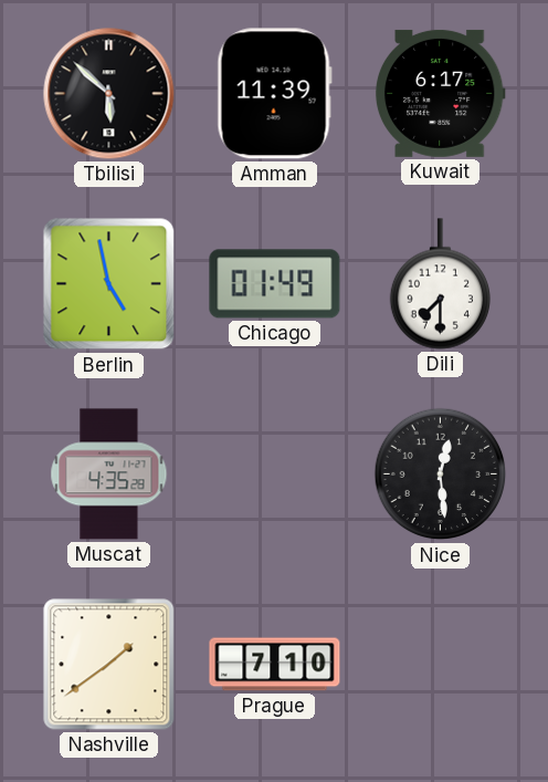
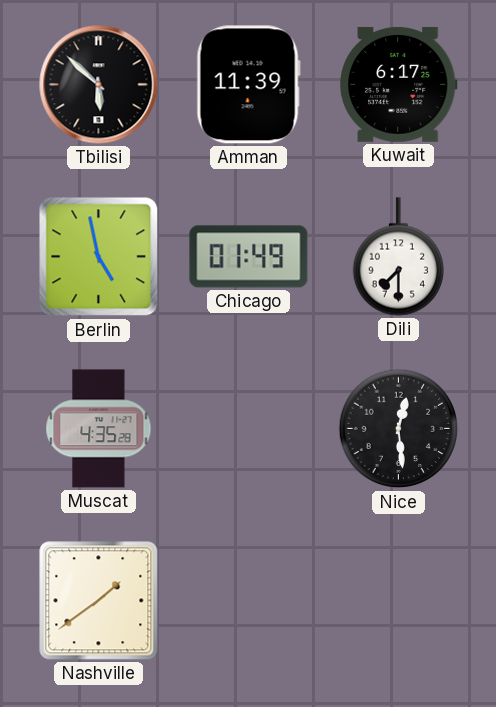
Prague: 7:10 -> none
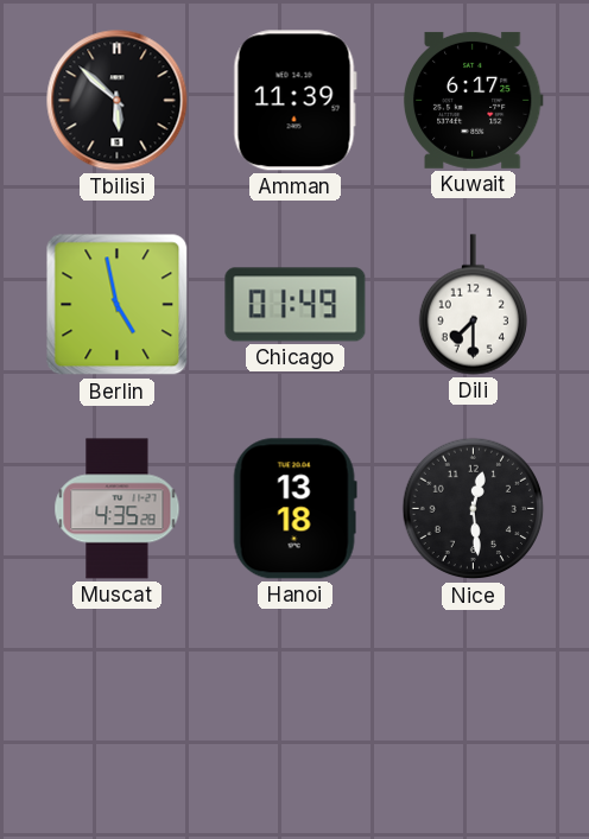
Hanoi: none -> 13:18
Nashville: 1:39 -> none
